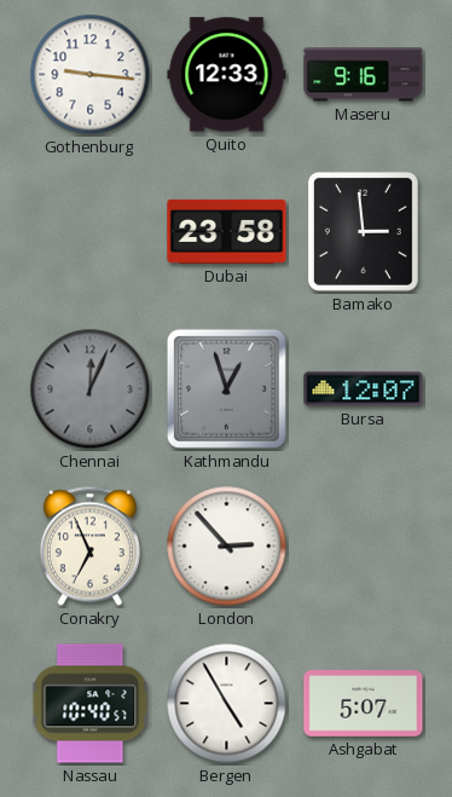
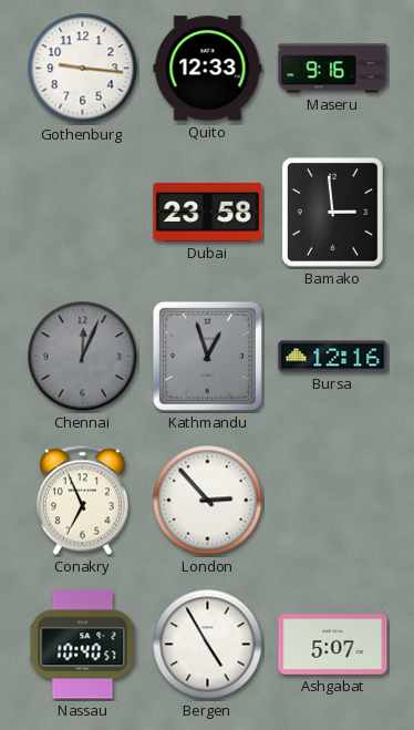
Bursa: 12:07 -> 12:16
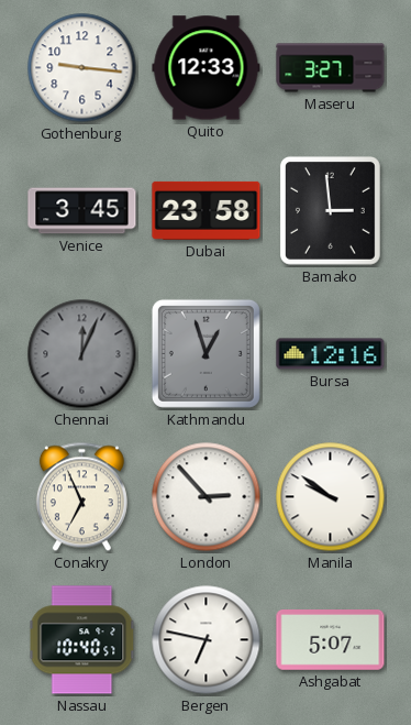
Maseru: 9:16 -> 3:27
Venice: none -> 3:45
Manila: none -> 9:51
Bergen: 4:55 -> 6:47
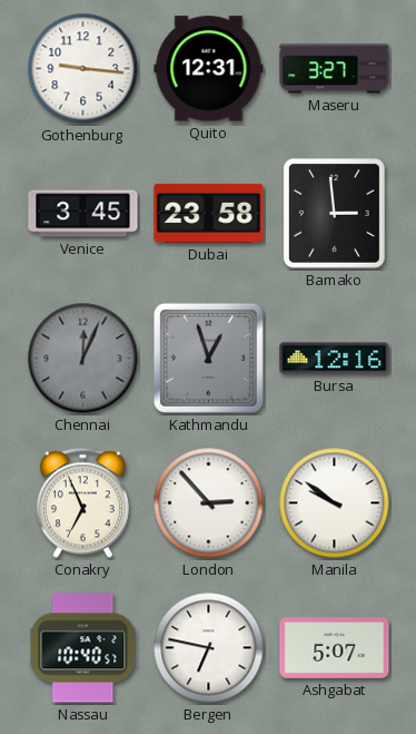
Quito: 12:33 -> 12:31
